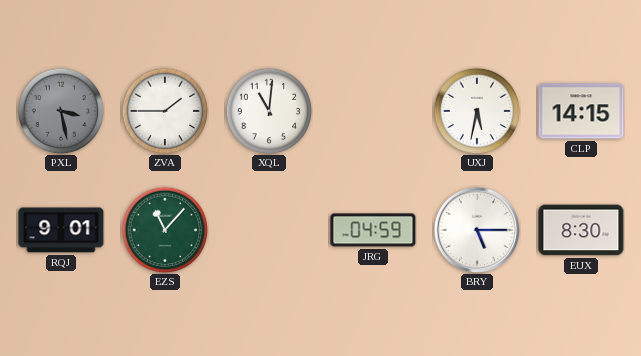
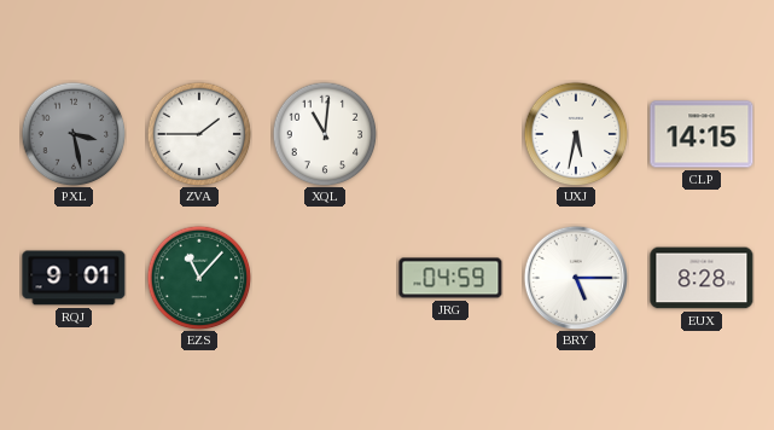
EUX: 8:30 -> 8:28
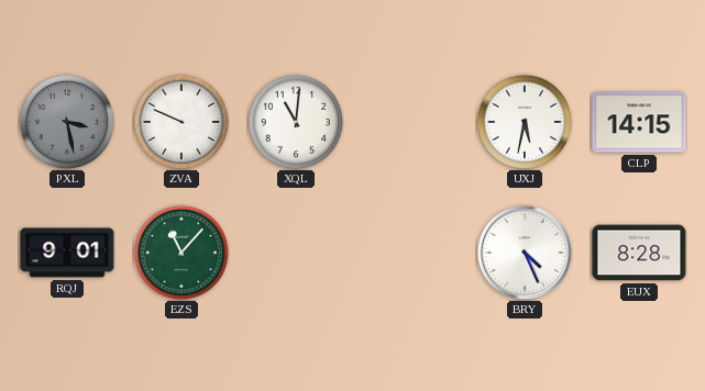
ZVA: 1:45 -> 9:49
JRG: 04:59 -> none
BRY: 5:15 -> 4:26
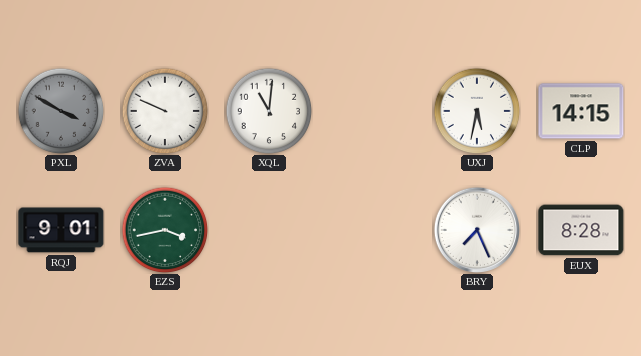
PXL: 3:28 -> 3:50
EZS: 11:07 -> 3:43
BRY: 4:26 -> 7:26
